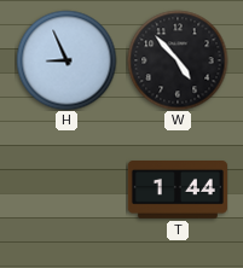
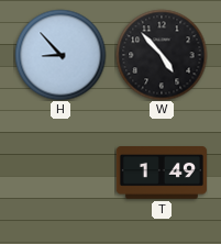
H: 8:56 -> 8:53
T: 1:44 -> 1:49
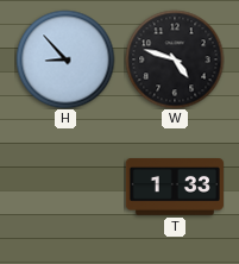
W: 4:53 -> 4:48
T: 1:49 -> 1:33
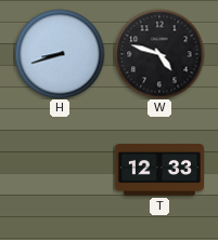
H: 8:53 -> 8:42
T: 1:33 -> 12:33
